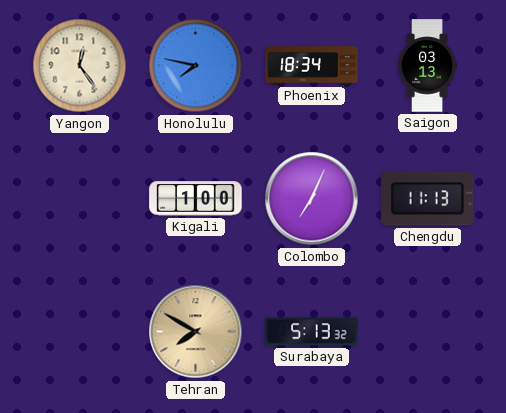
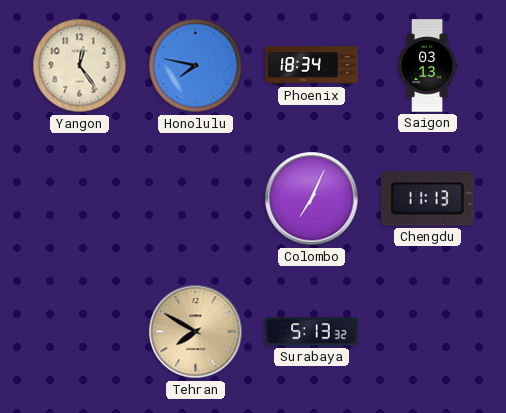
Kigali: 1:00 -> none
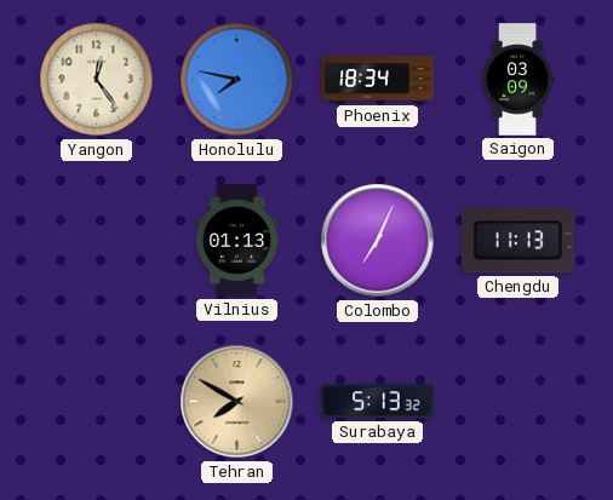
Saigon: 03:13 -> 03:09
Vilnius: none -> 01:13
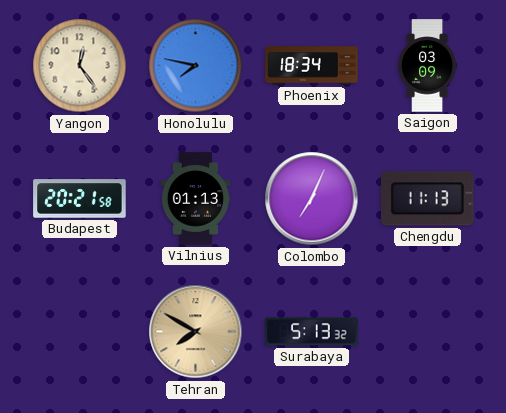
Budapest: none -> 20:21
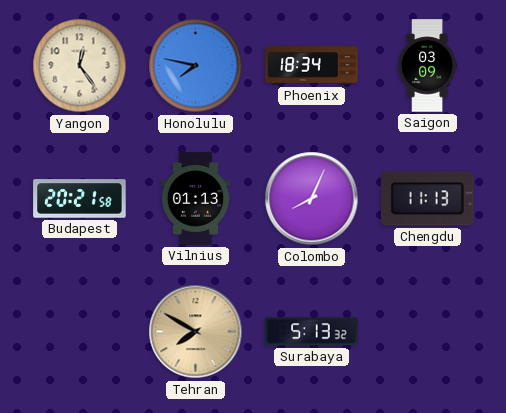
Colombo: 7:04 -> 8:04
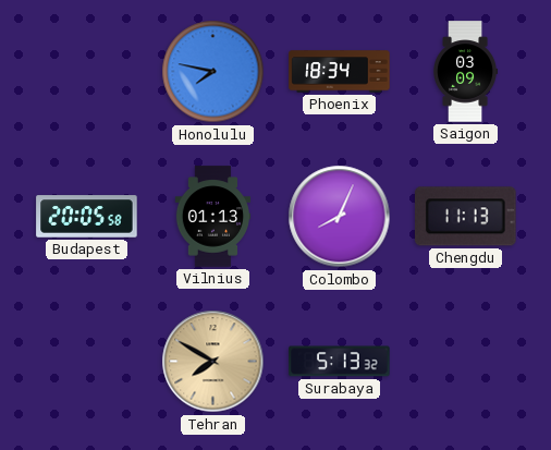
Yangon: 12:24 -> none
Budapest: 20:21 -> 20:05
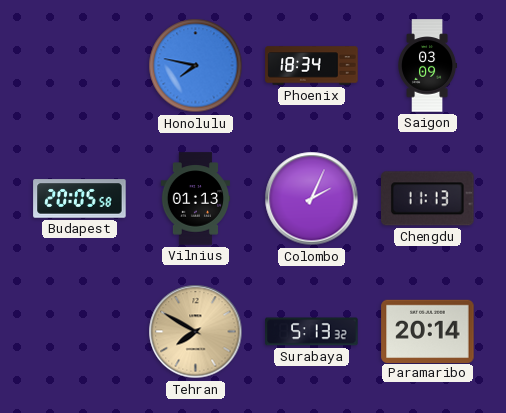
Colombo: 8:04 -> 2:04
Paramaribo: none -> 20:14
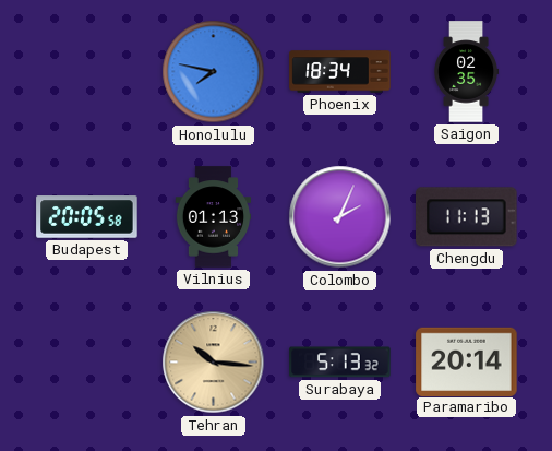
Saigon: 03:09 -> 02:35
Tehran: 7:50 -> 10:16
